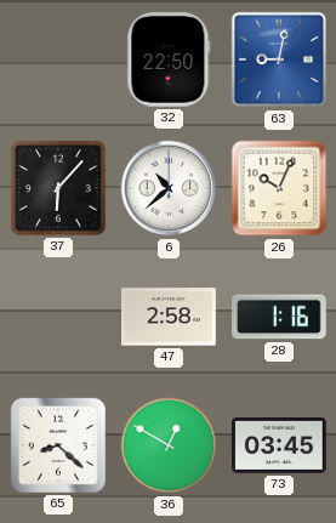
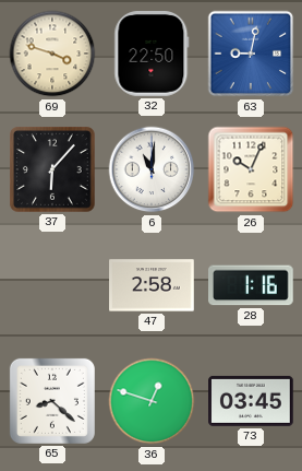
69: none -> 3:48
6: 10:38 -> 11:01
36: 12:50 -> 12:48
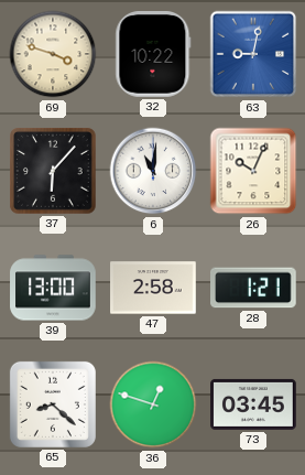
32: 22:50 -> 10:22
39: none -> 13:00
28: 1:16 -> 1:21
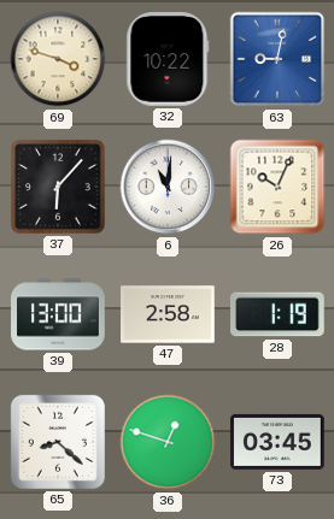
28: 1:21 -> 1:19
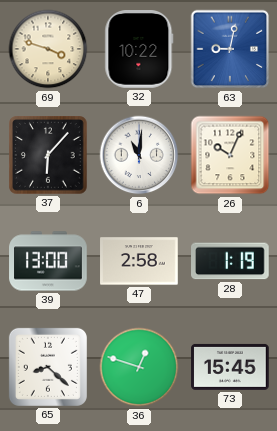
73: 03:45 -> 15:45
